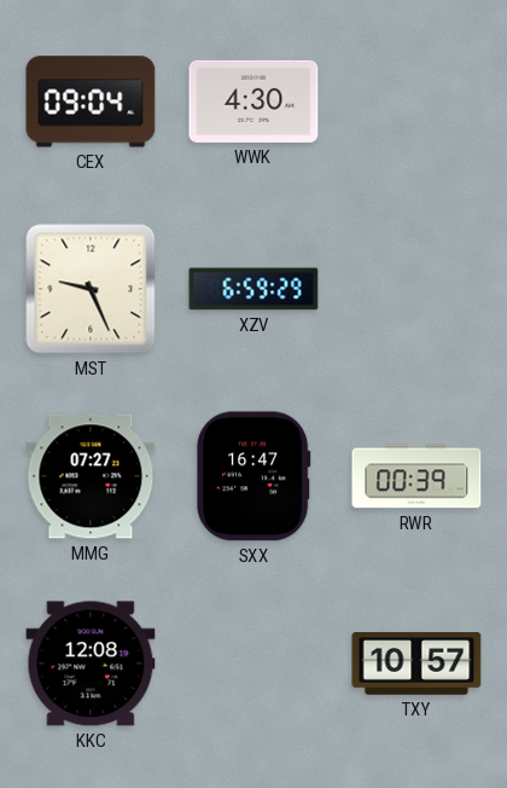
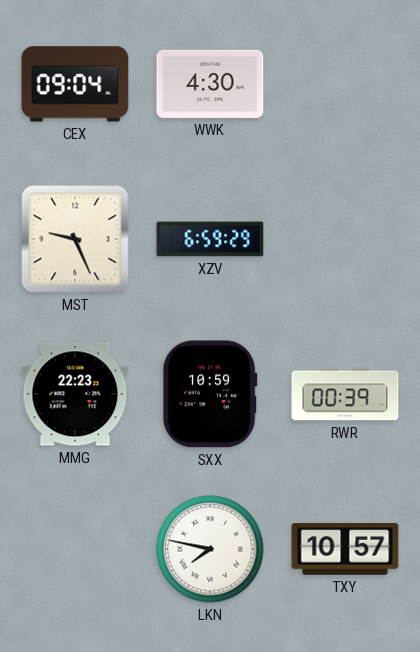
MMG: 07:27 -> 22:23
SXX: 16:47 -> 10:59
KKC: 12:08 -> none
LKN: none -> 7:47
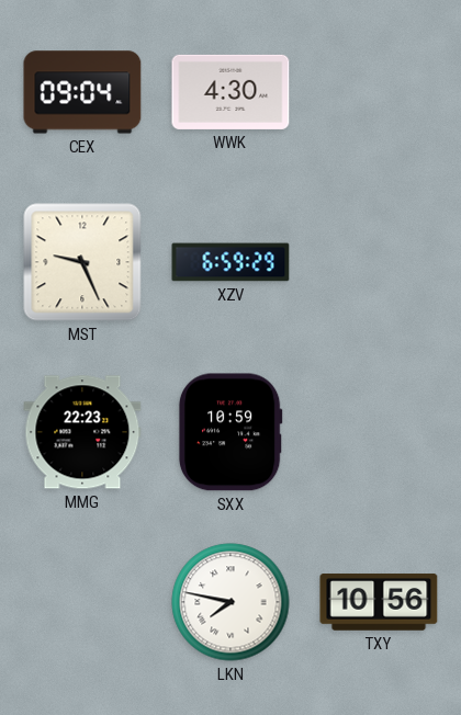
RWR: 00:39 -> none
TXY: 10:57 -> 10:56
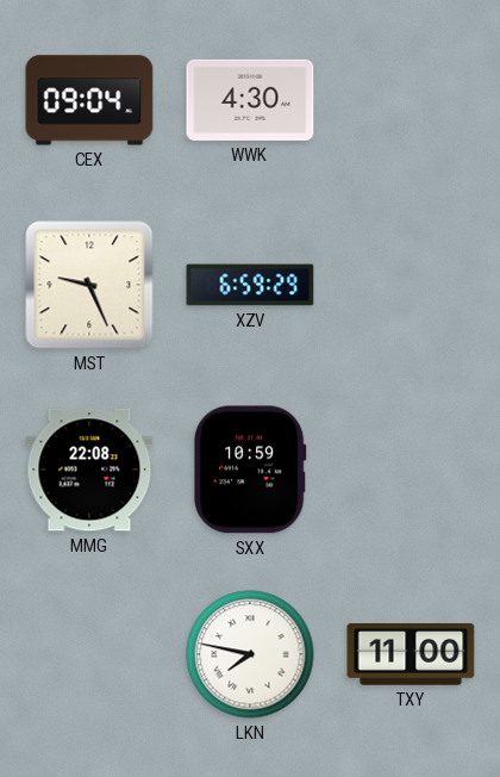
MMG: 22:23 -> 22:08
TXY: 10:56 -> 11:00
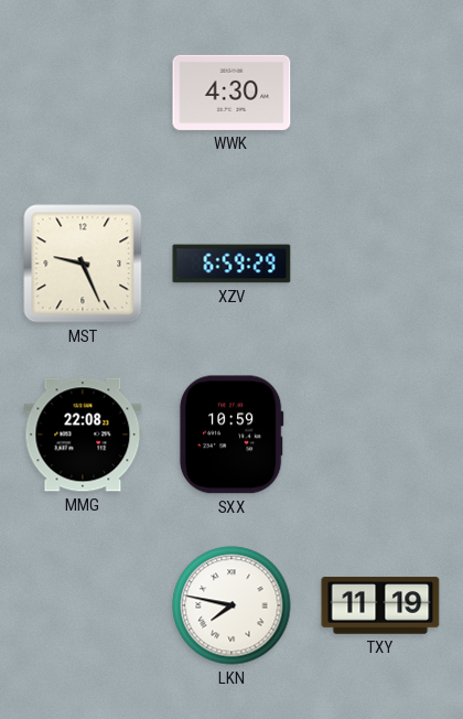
CEX: 09:04 -> none
TXY: 11:00 -> 11:19
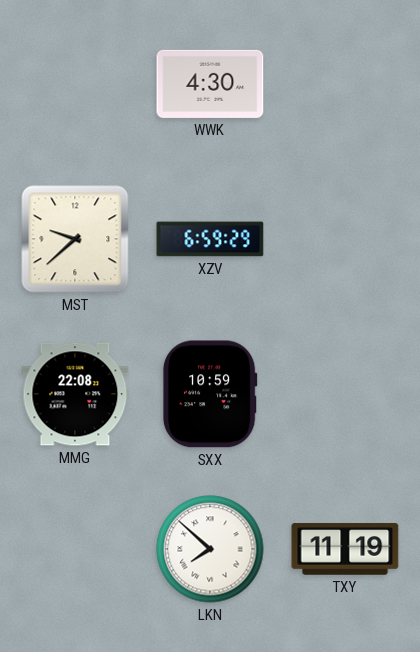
MST: 9:26 -> 9:38
LKN: 7:47 -> 7:52
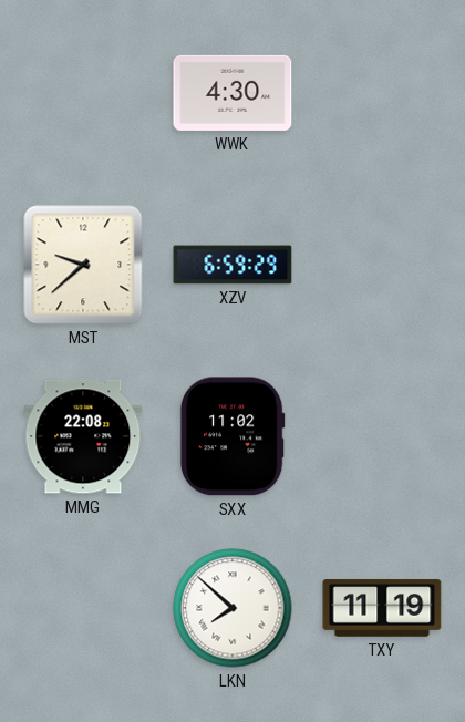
SXX: 10:59 -> 11:02
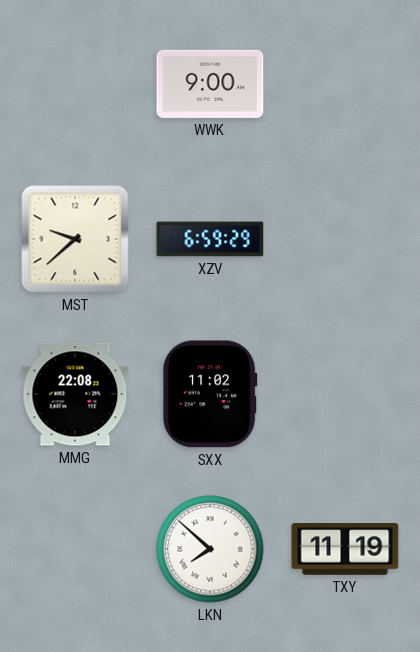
WWK: 4:30 -> 9:00
